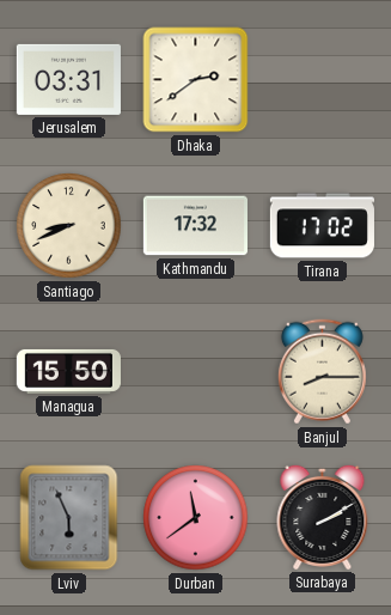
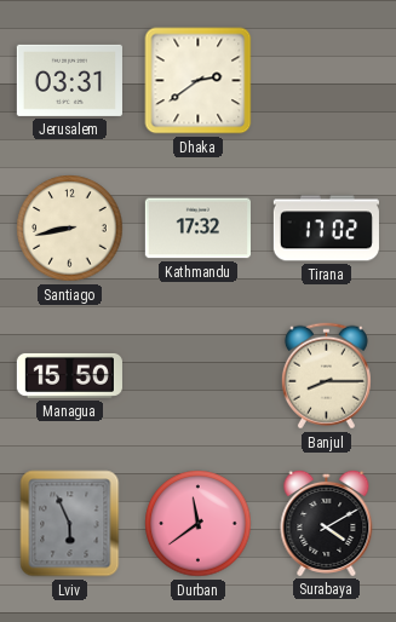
Santiago: 8:41 -> 8:43
Surabaya: 2:10 -> 4:10
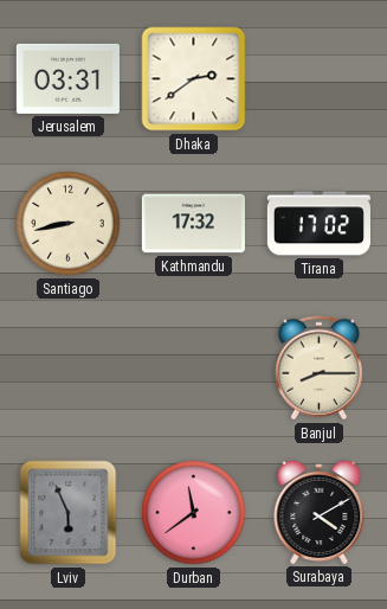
Managua: 15:50 -> none
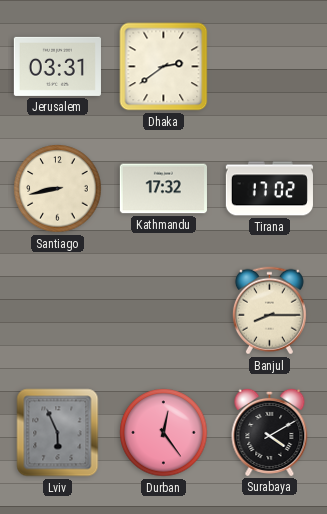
Durban: 11:39 -> 12:24
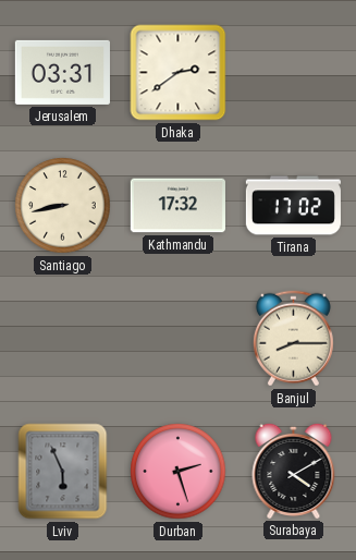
Durban: 12:24 -> 2:27
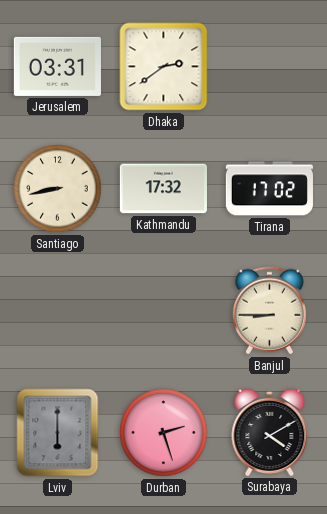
Banjul: 8:15 -> 8:45
Lviv: 5:56 -> 6:00
